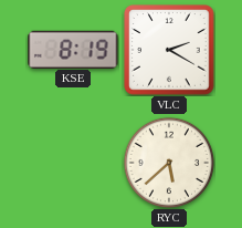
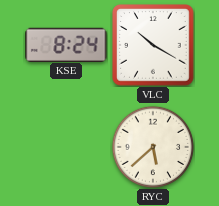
KSE: 8:19 -> 8:24
VLC: 2:20 -> 10:20
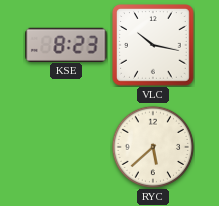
KSE: 8:24 -> 8:23
VLC: 10:20 -> 10:17
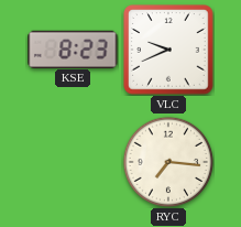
VLC: 10:17 -> 9:41
RYC: 5:38 -> 7:16
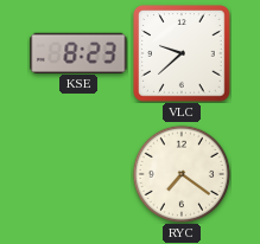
VLC: 9:41 -> 9:38
RYC: 7:16 -> 7:21
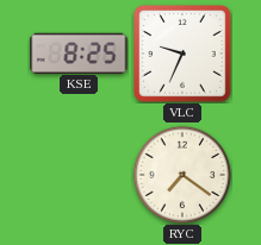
KSE: 8:23 -> 8:25
VLC: 9:38 -> 9:34
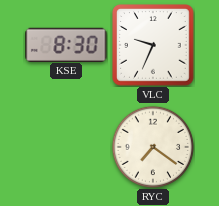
KSE: 8:25 -> 8:30
